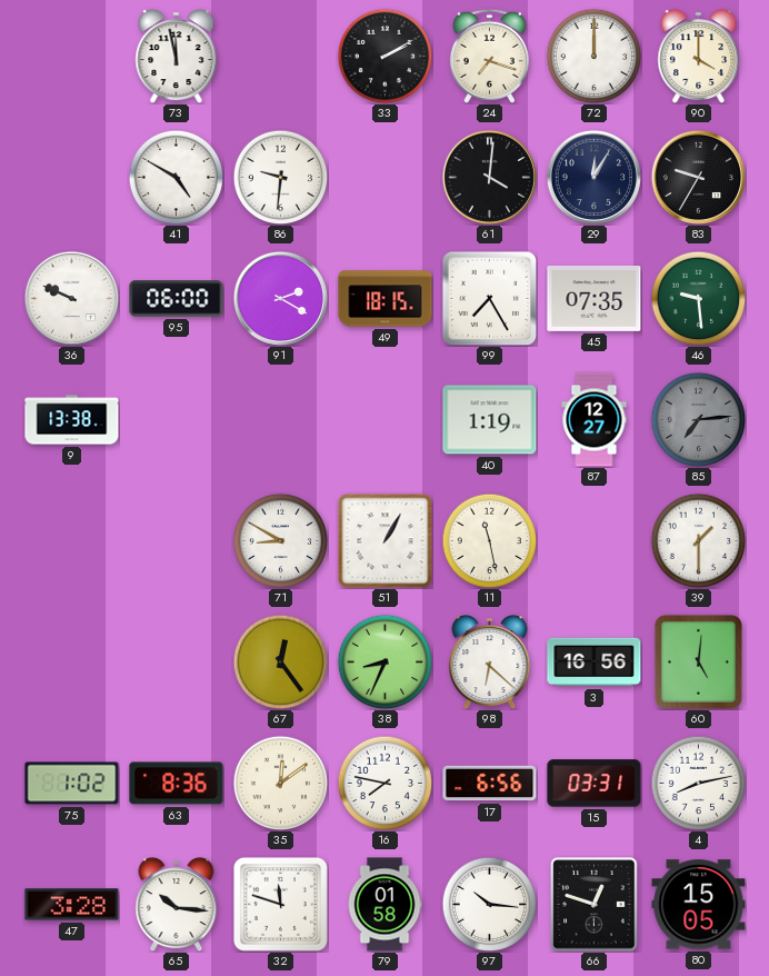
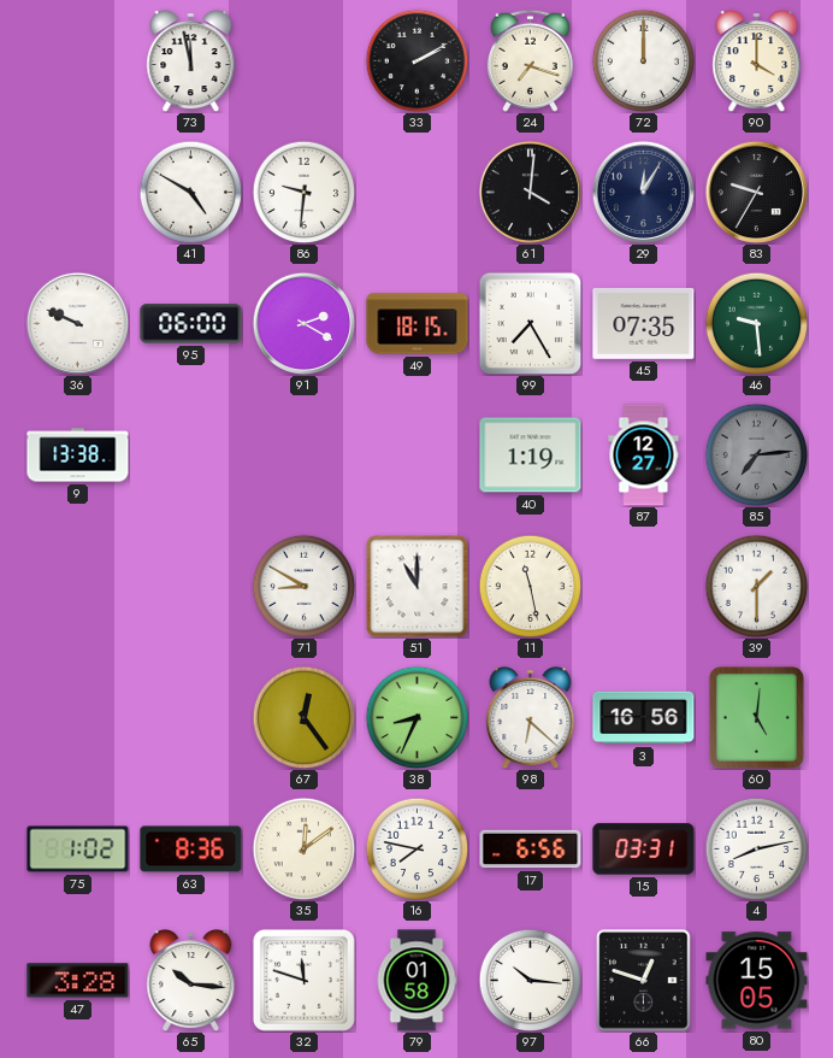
51: 1:05 -> 11:00
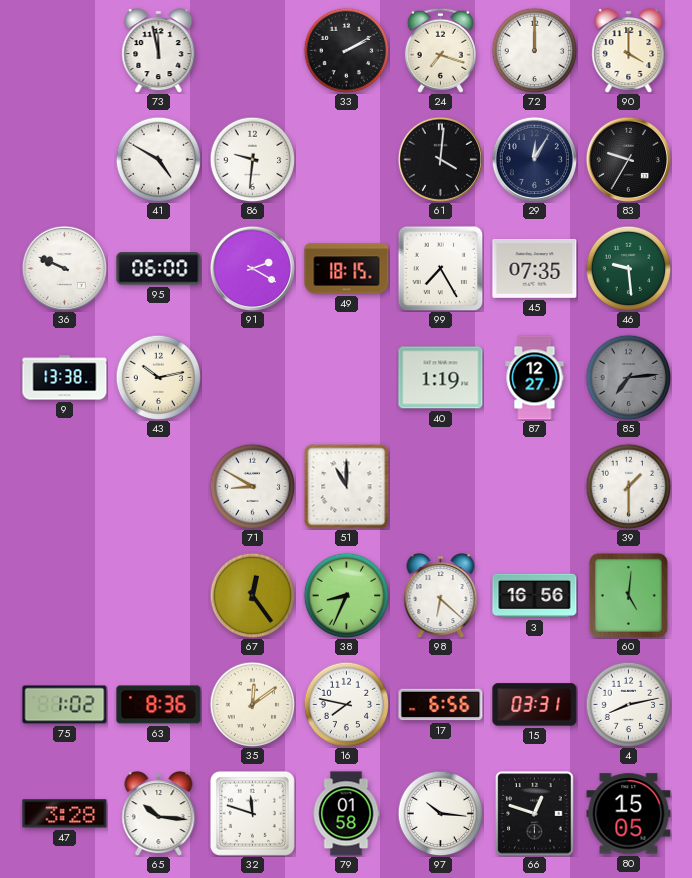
43: none -> 10:13
11: 11:28 -> none
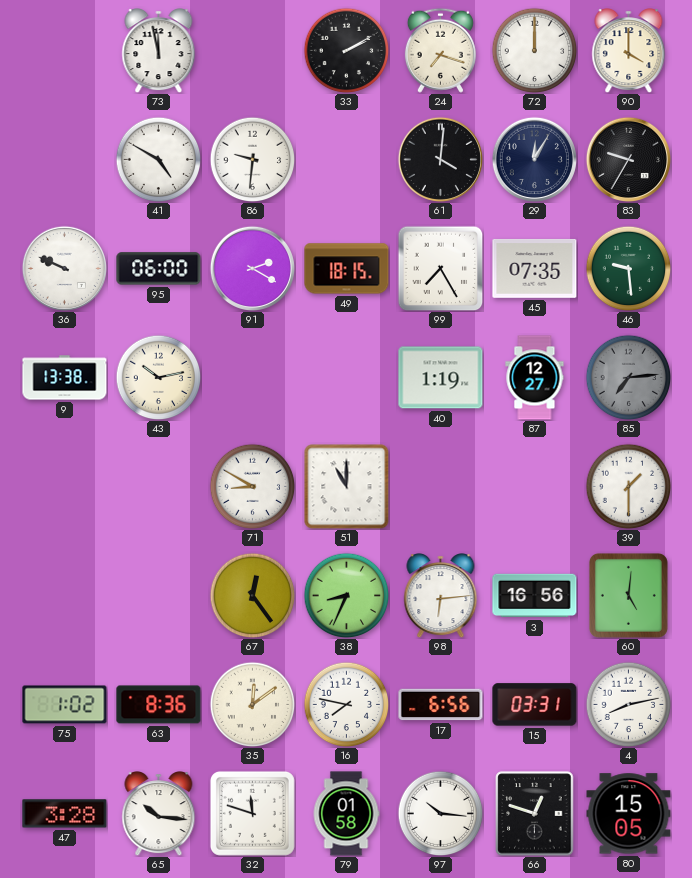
98: 6:22 -> 6:14
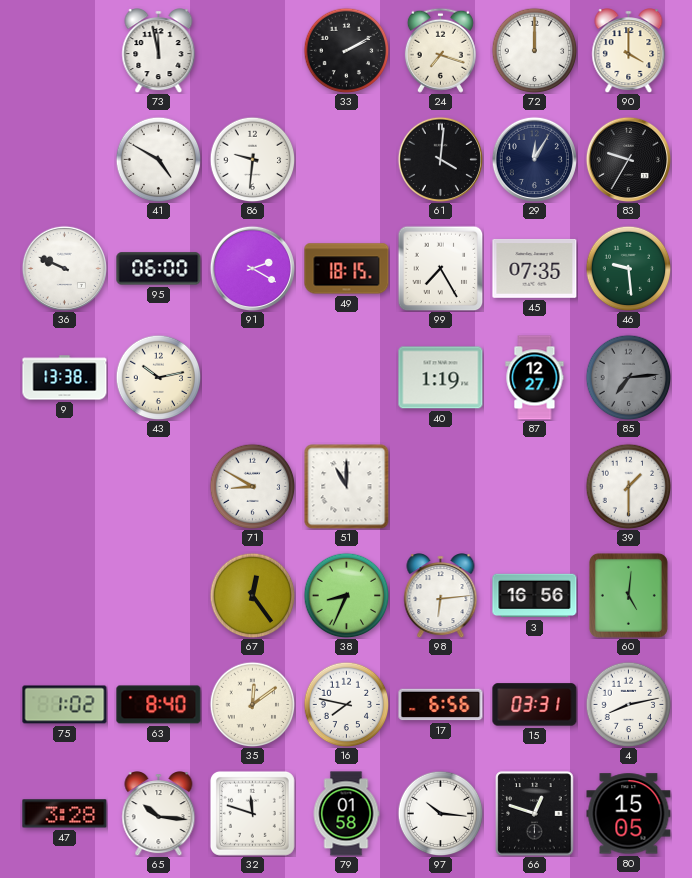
63: 8:36 -> 8:40
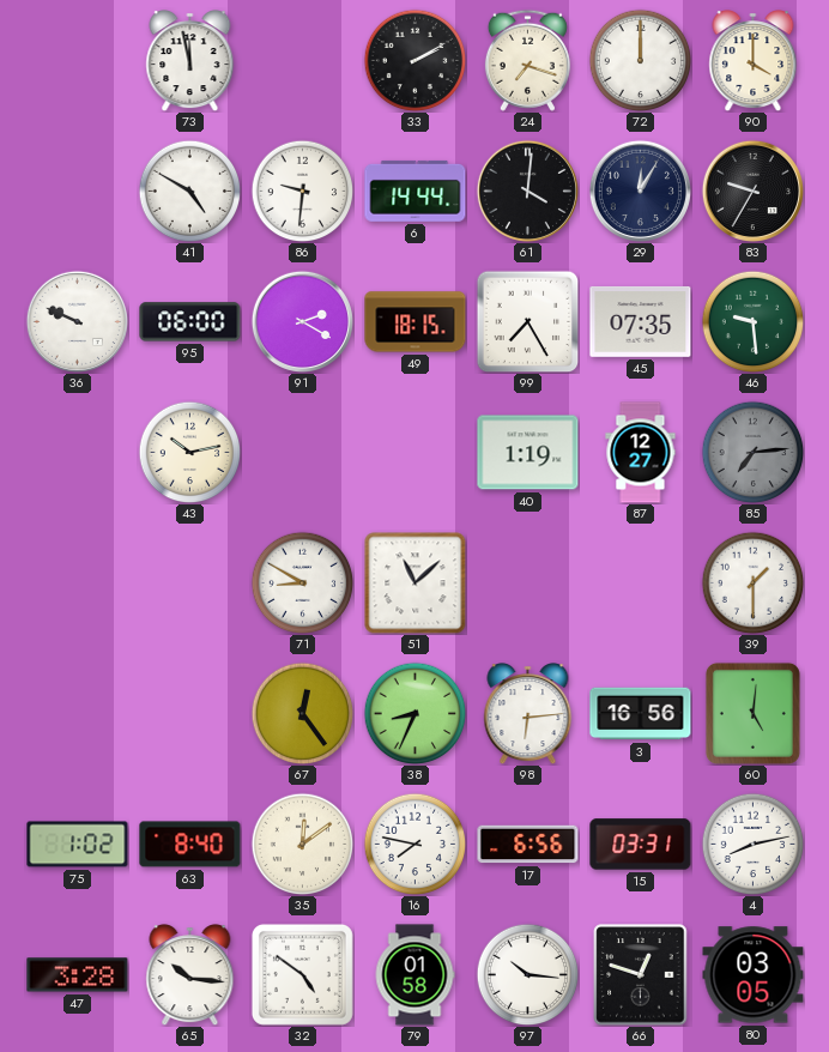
6: none -> 14:44
9: 13:38 -> none
51: 11:00 -> 11:08
32: 11:48 -> 4:51
80: 15:05 -> 03:05
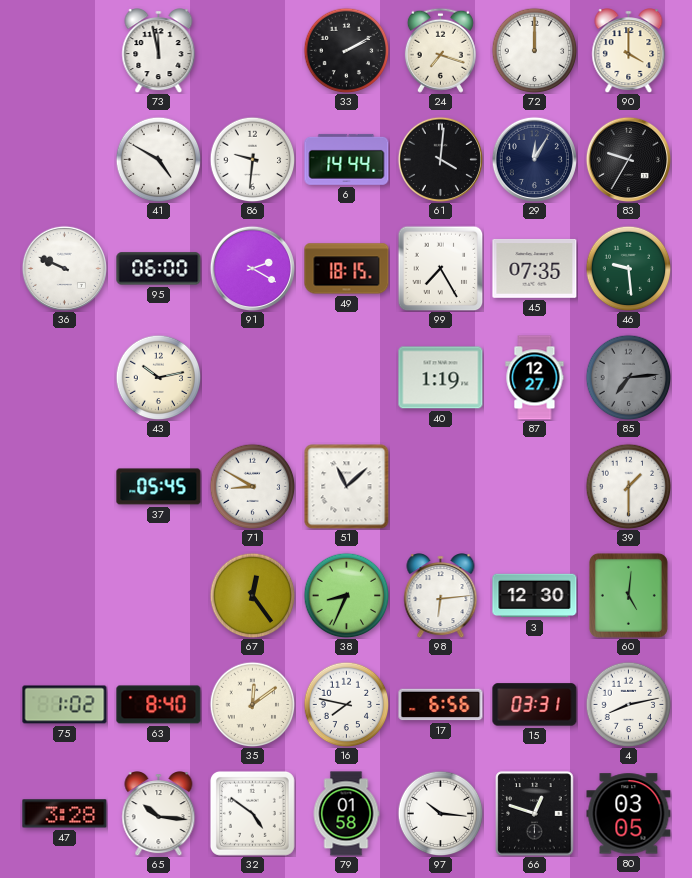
37: none -> 05:45
3: 16:56 -> 12:30
